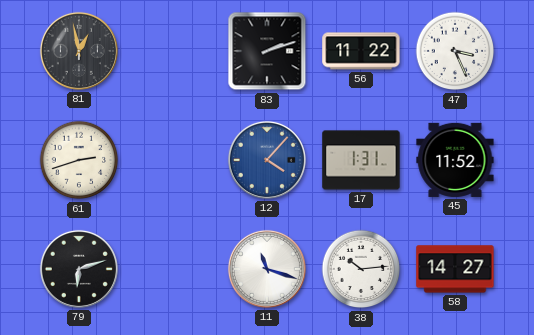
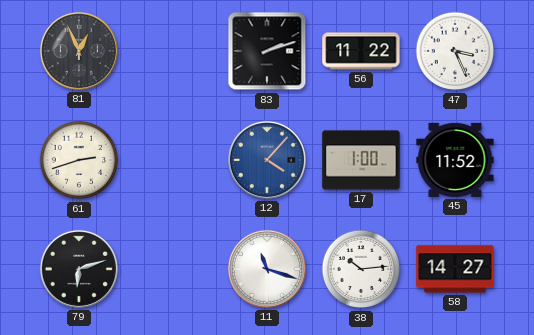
81: 12:58 -> 12:56
17: 1:31 -> 1:00
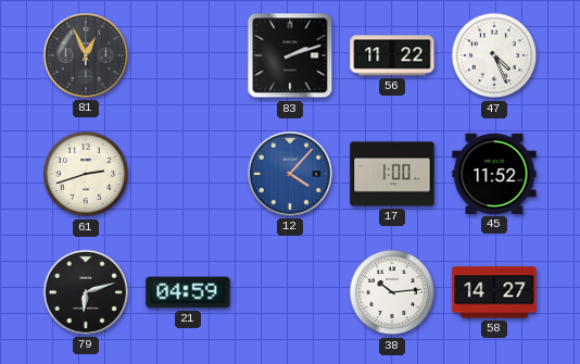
47: 3:26 -> 4:26
21: none -> 04:59
11: 11:18 -> none
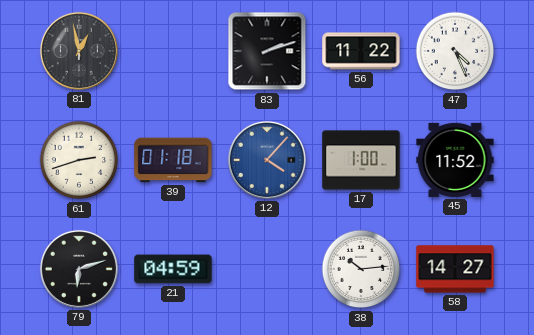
81: 12:56 -> 12:58
39: none -> 01:18
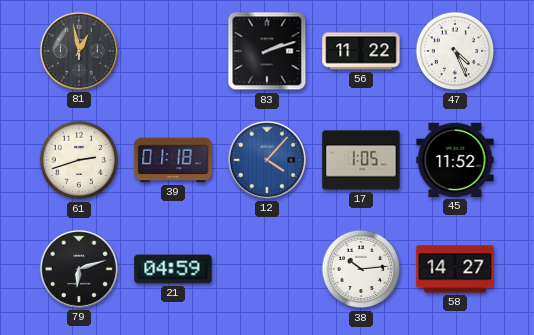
17: 1:00 -> 1:05
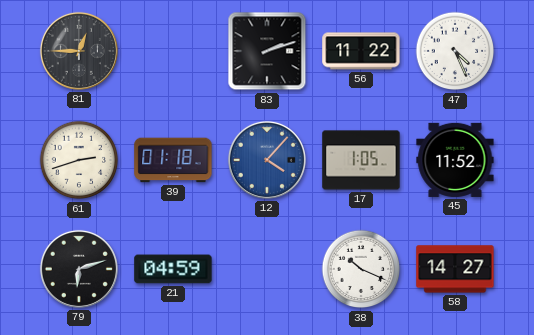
81: 12:58 -> 12:45
38: 10:14 -> 10:19
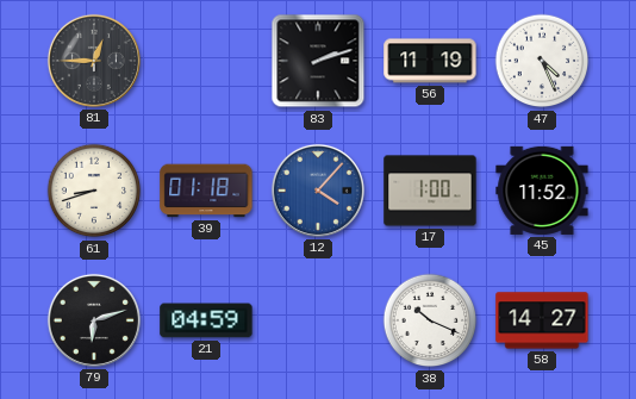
56: 11:22 -> 11:19
61: 2:42 -> 8:42
17: 1:05 -> 1:00
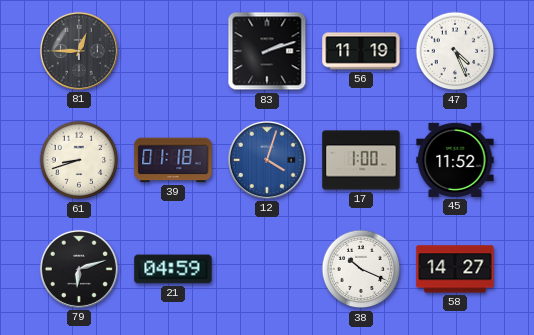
12: 4:07 -> 4:03
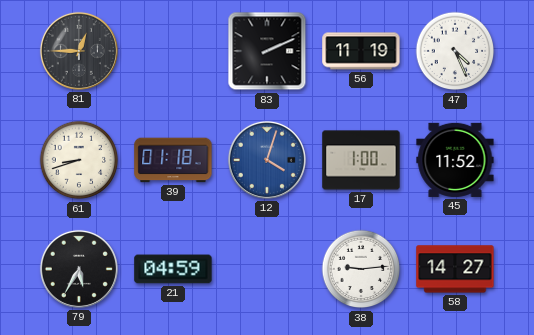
83: 2:12 -> 2:11
79: 6:12 -> 5:35
38: 10:19 -> 9:14
